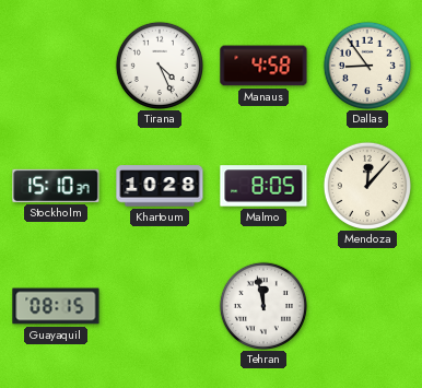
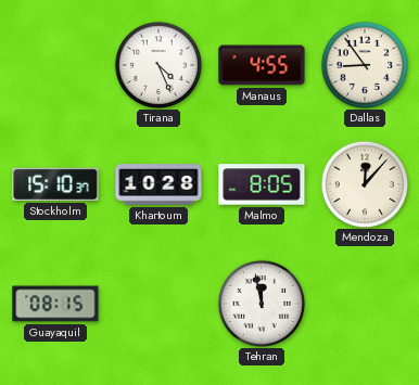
Manaus: 4:58 -> 4:55
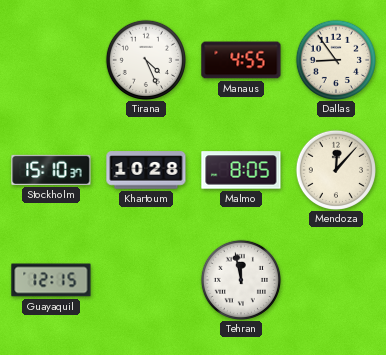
Guayaquil: 08:15 -> 12:15
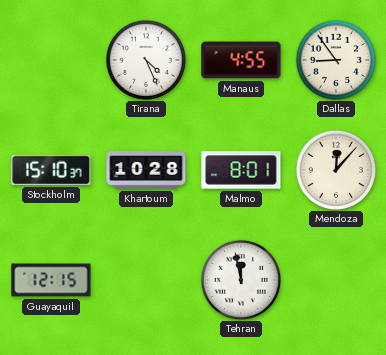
Malmo: 8:05 -> 8:01
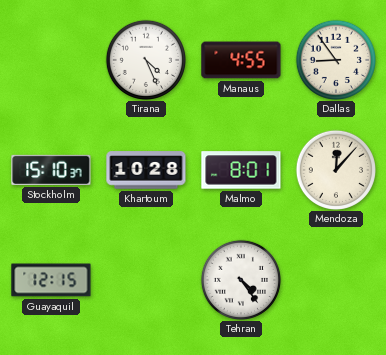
Tehran: 11:58 -> 4:24
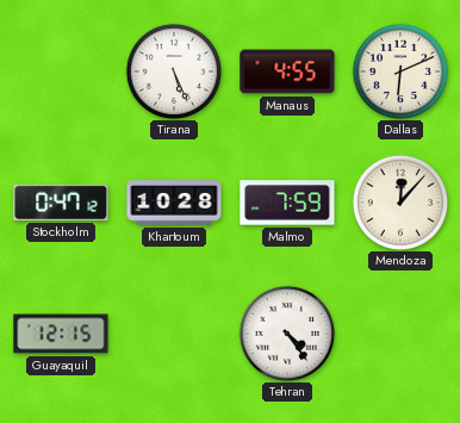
Tirana: 4:26 -> 5:26
Dallas: 8:54 -> 6:11
Stockholm: 15:10 -> 0:47
Malmo: 8:01 -> 7:59
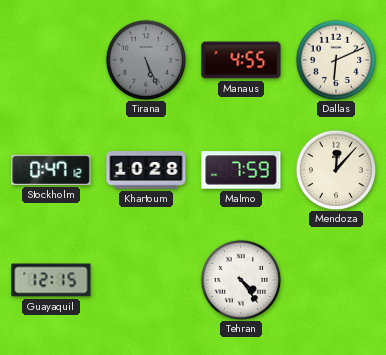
Tirana dial: white -> grey
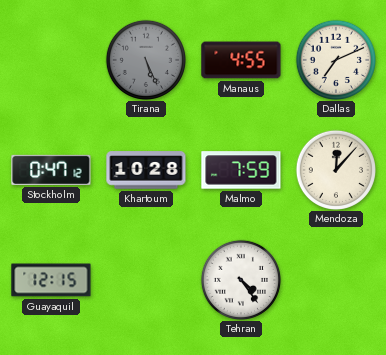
Dallas: 6:11 -> 7:11
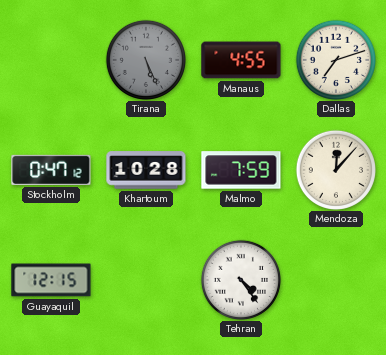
Dallas: 7:11 -> 7:12
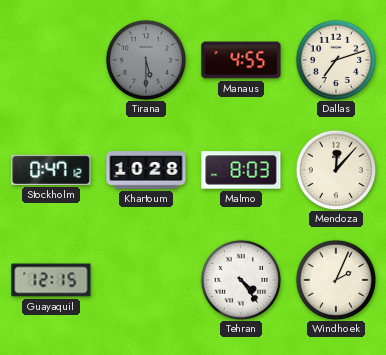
Tirana: 5:26 -> 5:30
Malmo: 7:59 -> 8:03
Windhoek: none -> 2:04
